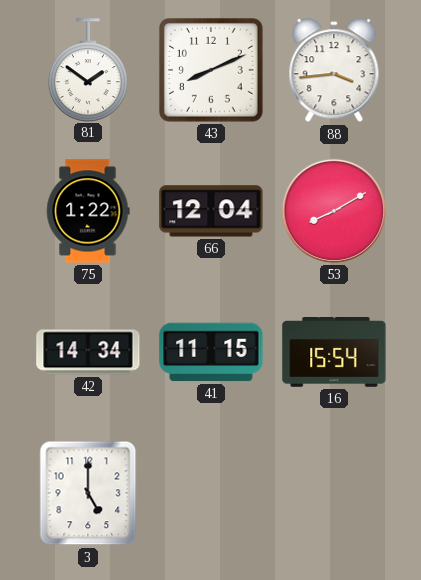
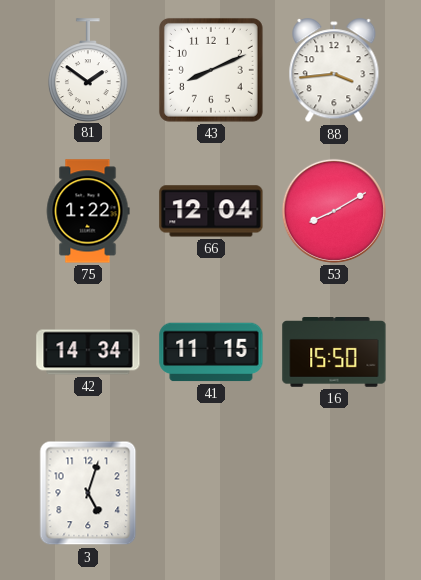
16: 15:54 -> 15:50
3: 5:00 -> 5:03
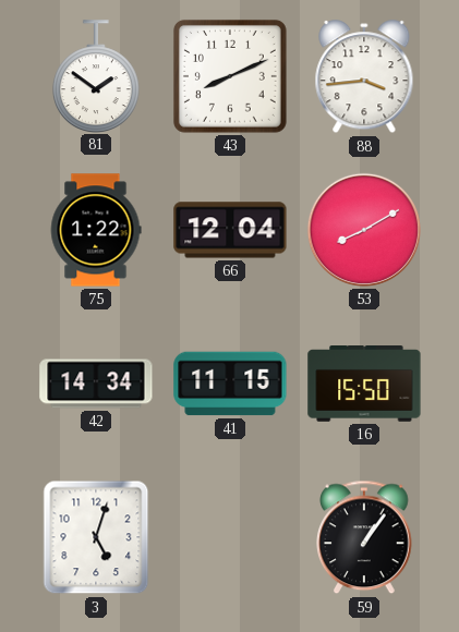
59: none -> 1:06
